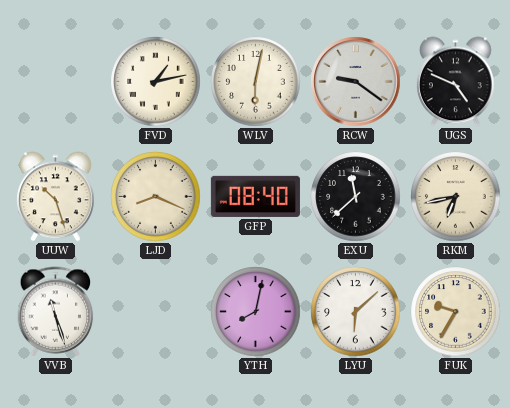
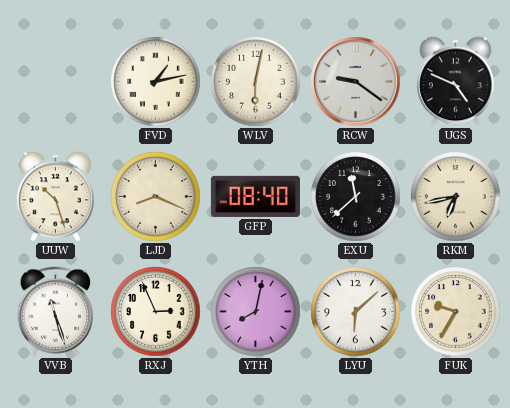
RXJ: none -> 2:56
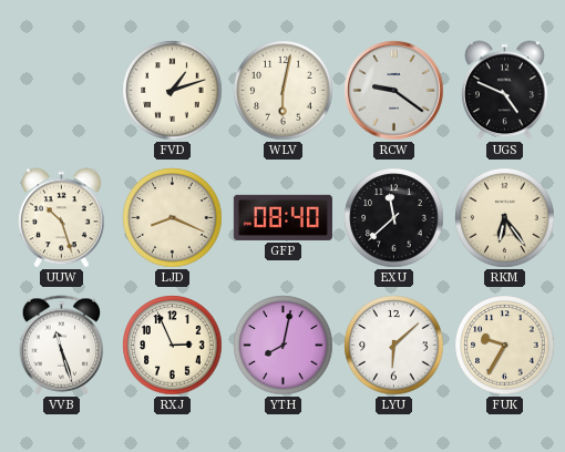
FVD: 1:13 -> 1:12
RKM: 6:43 -> 6:24
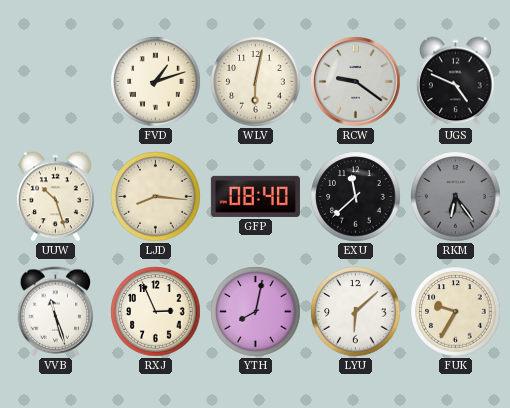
LJD: 8:19 -> 8:16
RKM dial: cream -> grey
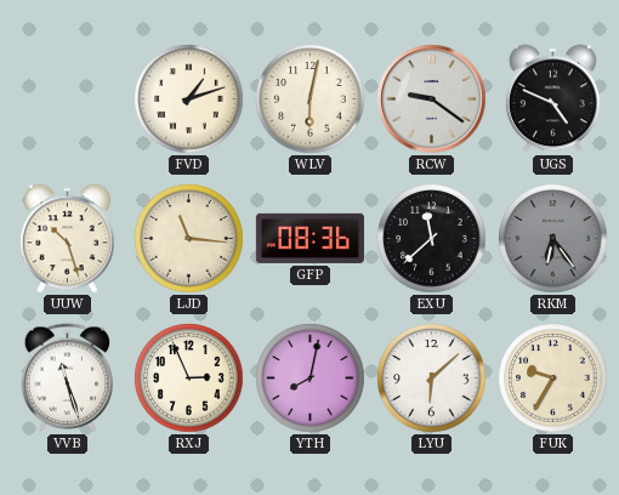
LJD: 8:16 -> 11:16
GFP: 08:40 -> 08:36
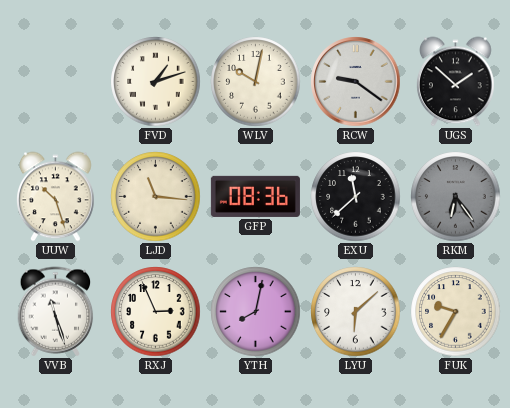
WLV: 6:02 -> 10:02
UGS: 4:49 -> 1:52
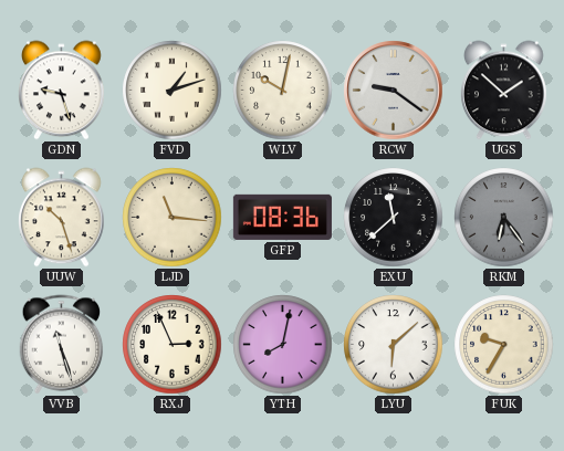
GDN: none -> 9:27
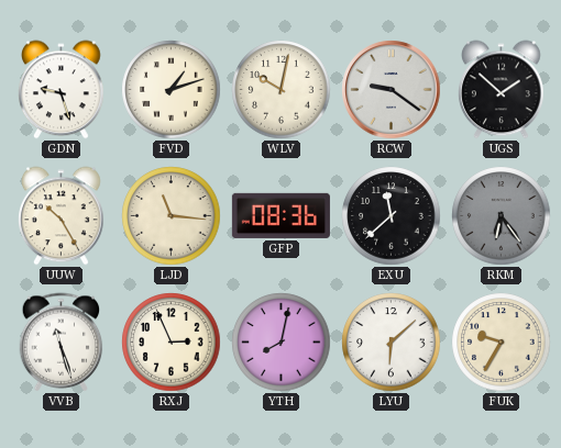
UUW: 10:27 -> 10:25
